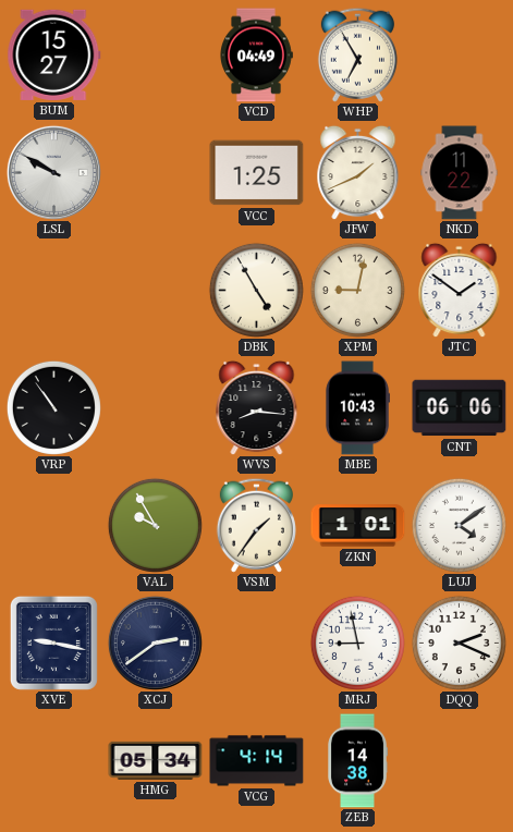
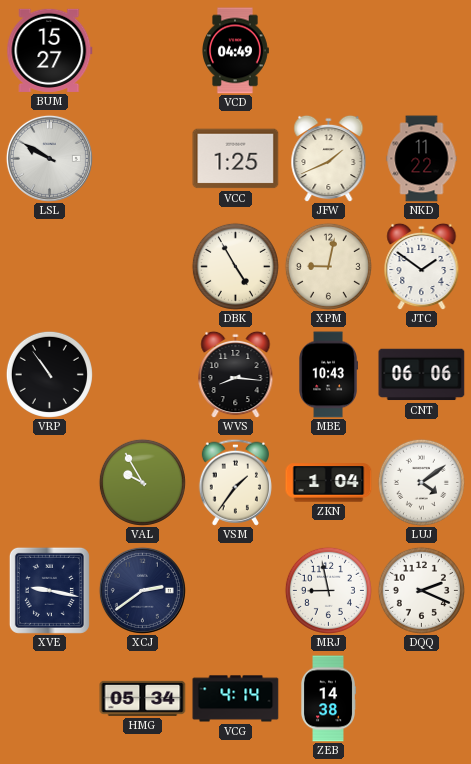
WHP: 6:55 -> none
ZKN: 1:01 -> 1:04
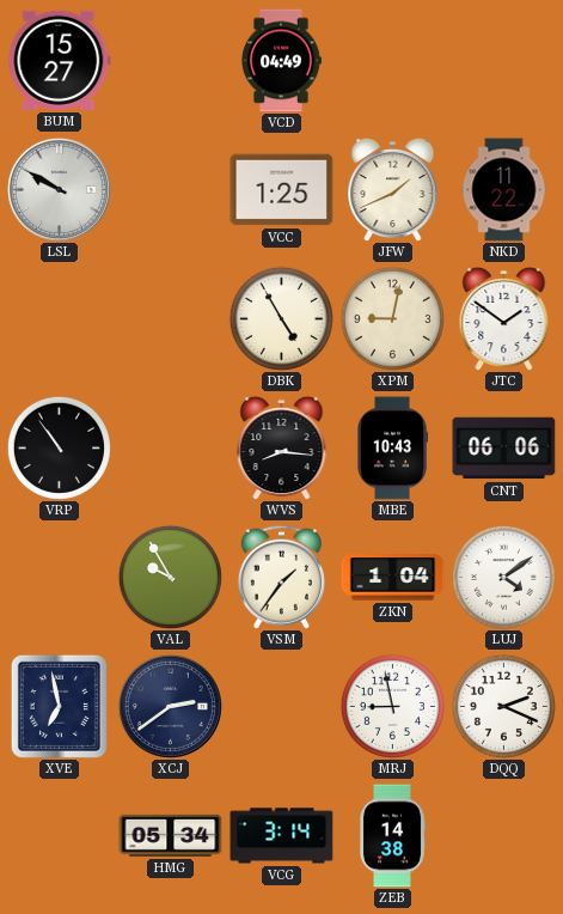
XVE: 9:17 -> 6:58
VCG: 4:14 -> 3:14
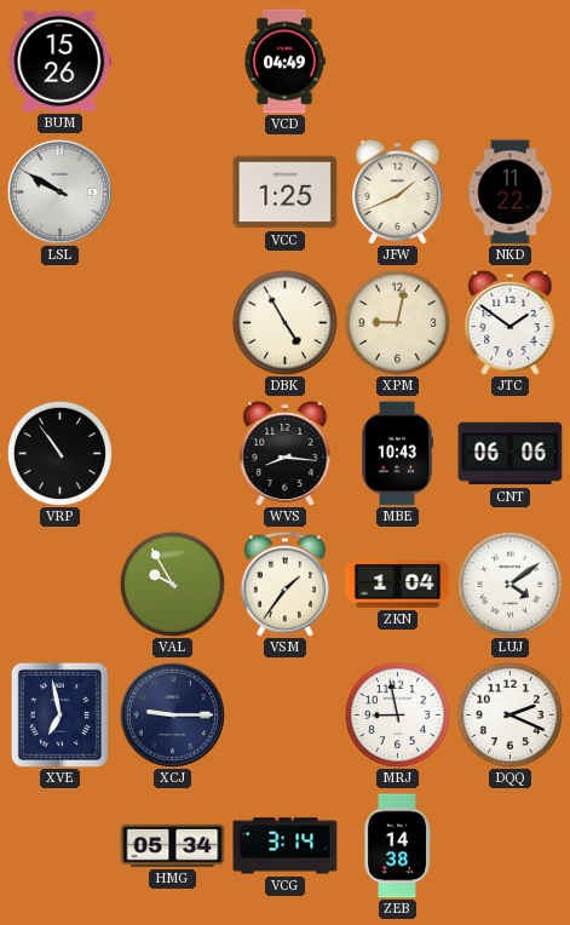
BUM: 15:27 -> 15:26
XCJ: 2:39 -> 9:15
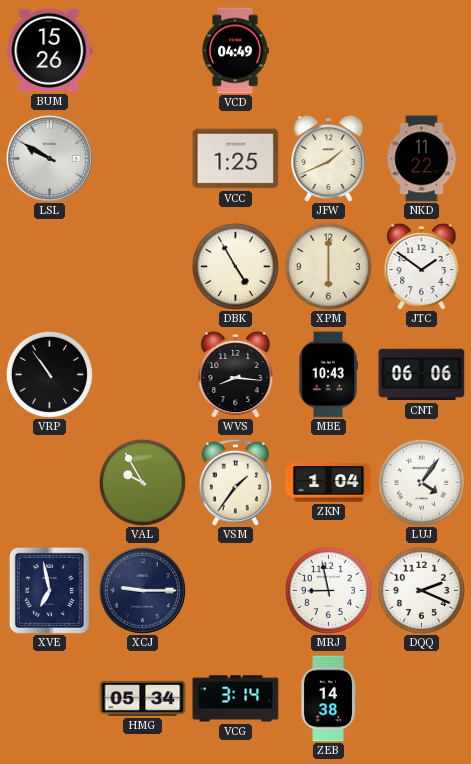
XPM: 9:02 -> 6:00
LUJ: 4:09 -> 4:06
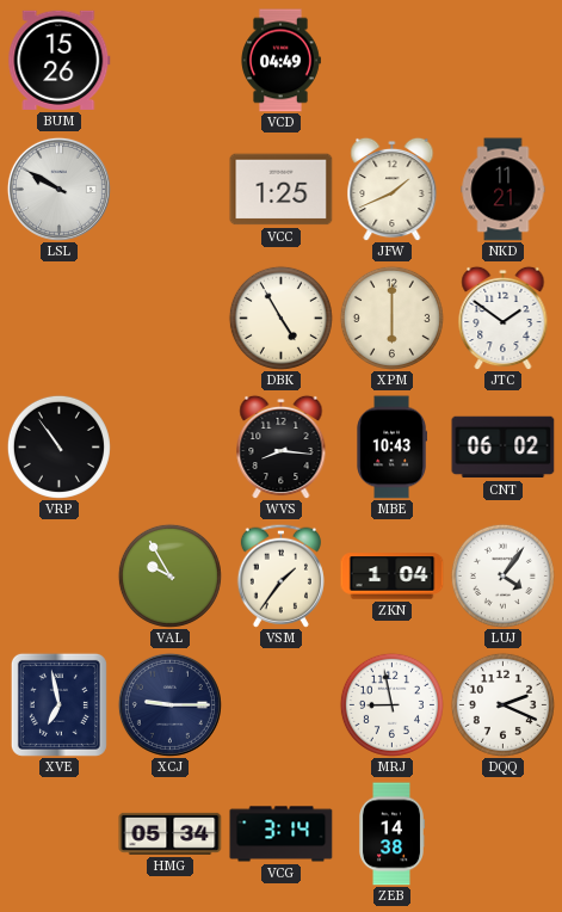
NKD: 11:22 -> 11:21
CNT: 06:06 -> 06:02
